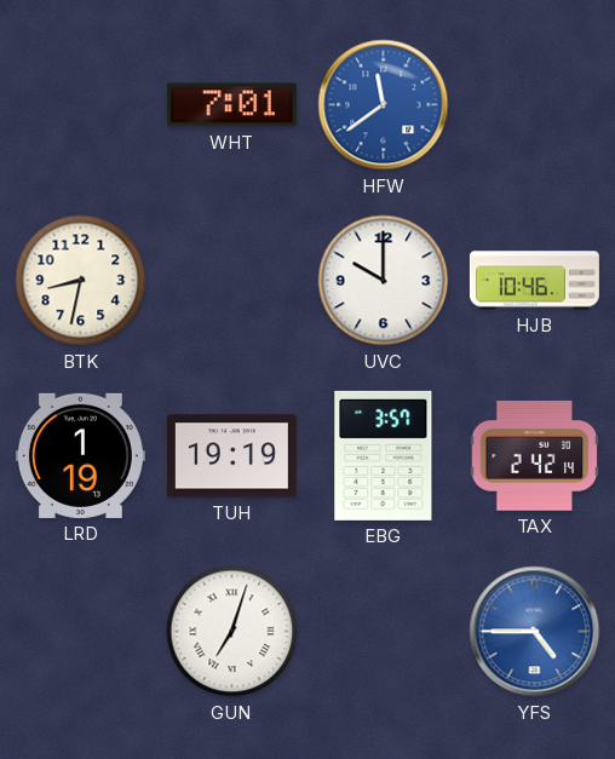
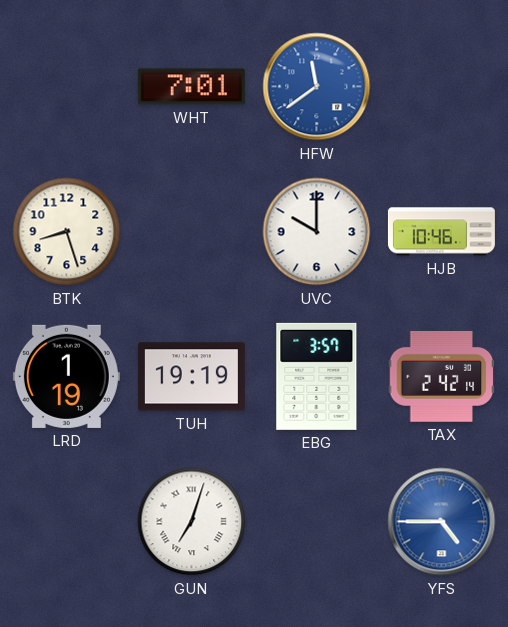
BTK: 8:32 -> 8:27
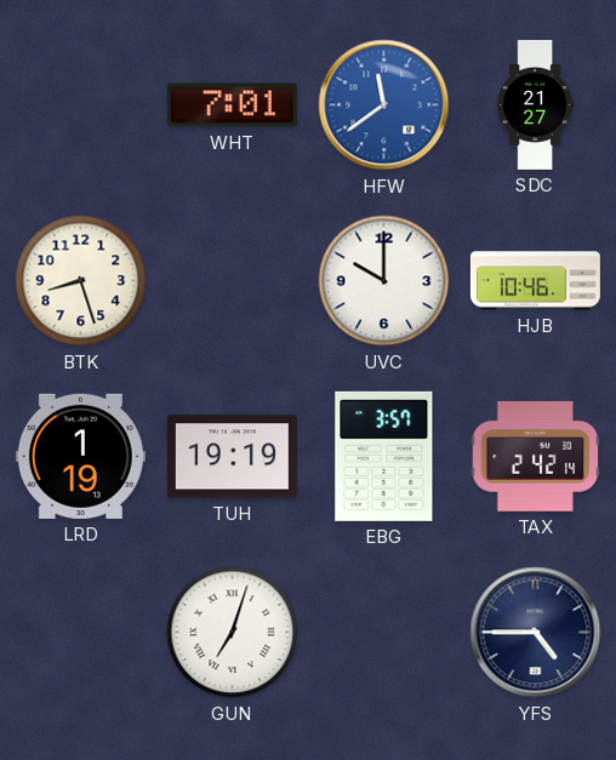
SDC: none -> 21:27
YFS dial: blue -> navy
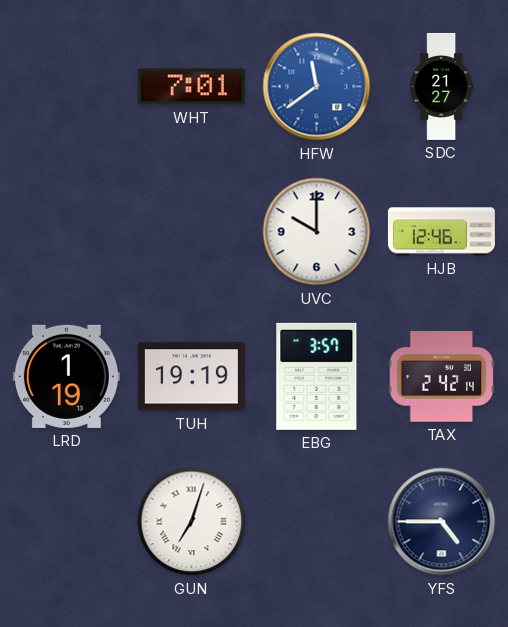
BTK: 8:27 -> none
HJB: 10:46 -> 12:46
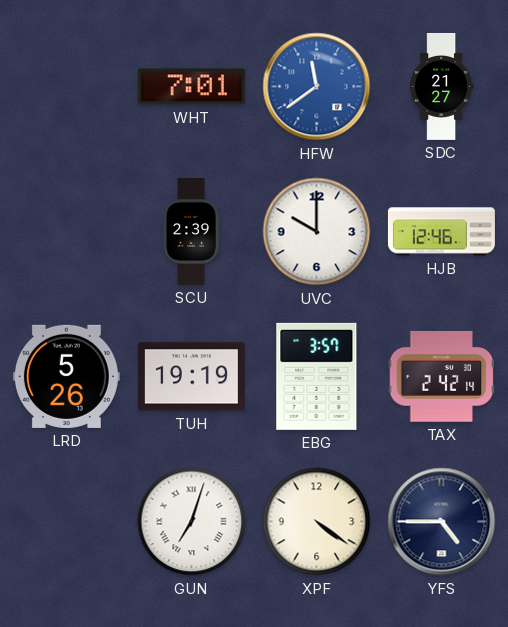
SCU: none -> 2:39
LRD: 1:19 -> 5:26
XPF: none -> 4:21
